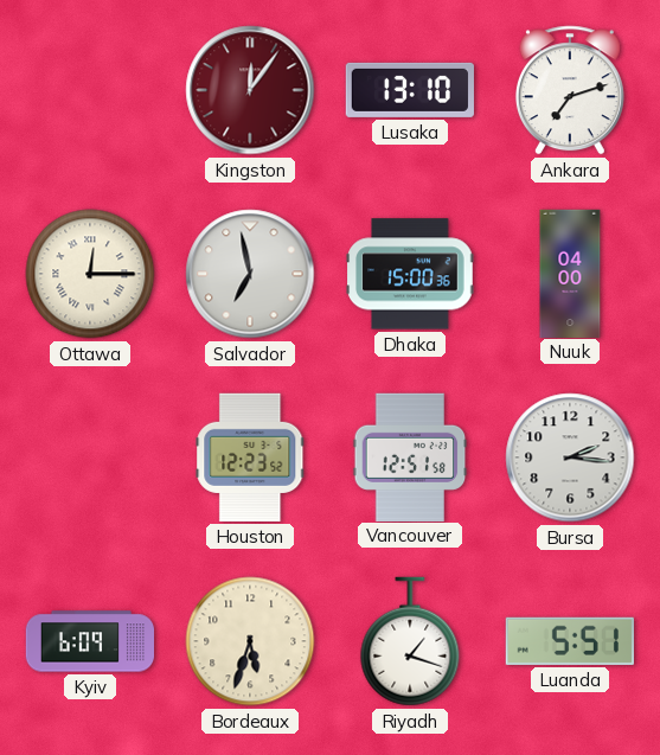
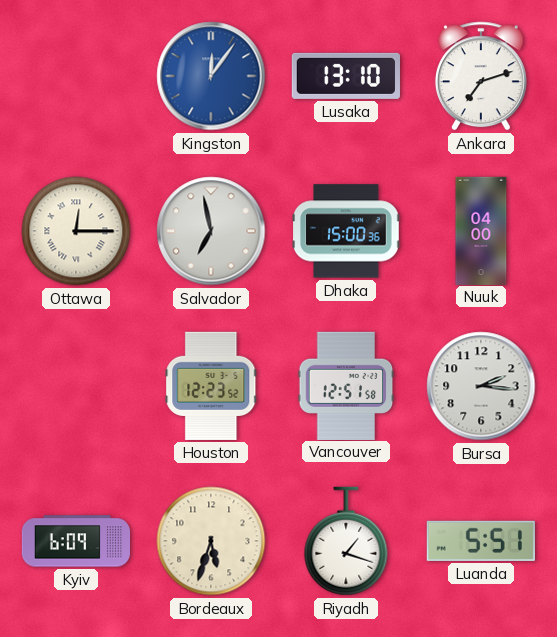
Kingston dial: burgundy -> blue
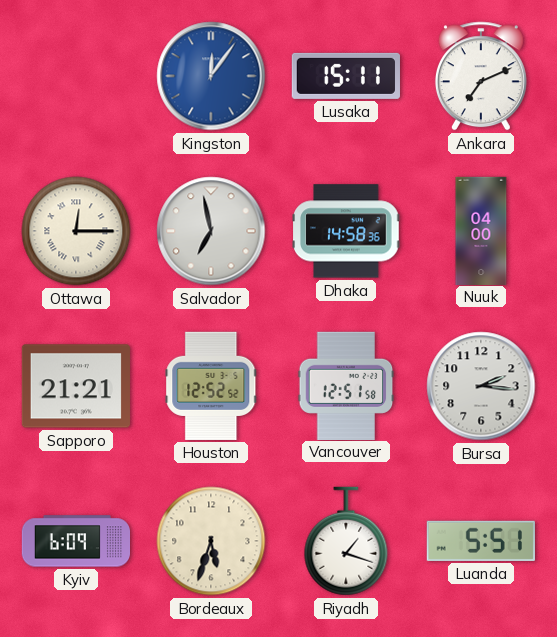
Lusaka: 13:10 -> 15:11
Ankara: 7:12 -> 7:11
Dhaka: 15:00 -> 14:58
Sapporo: none -> 21:21
Houston: 12:23 -> 12:52
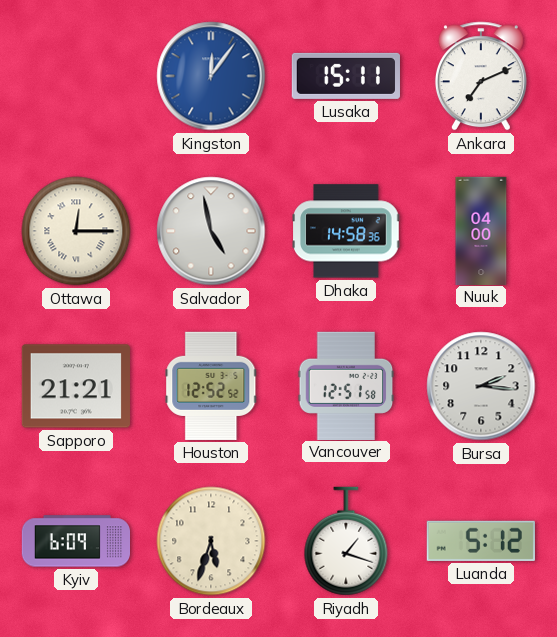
Salvador: 6:58 -> 4:58
Luanda: 5:51 -> 5:12
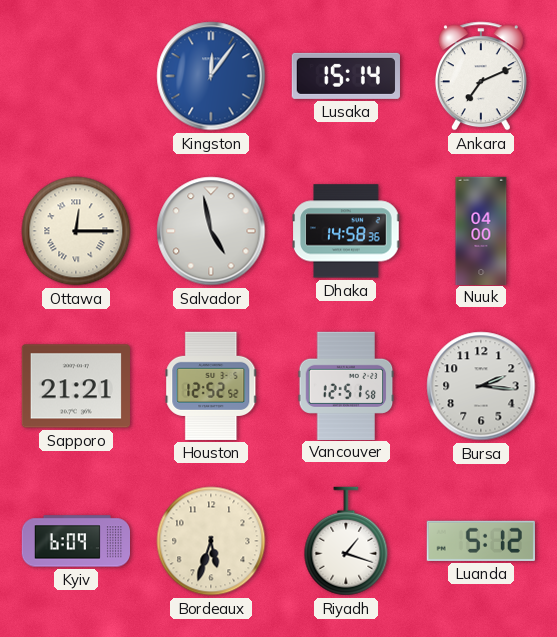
Lusaka: 15:11 -> 15:14
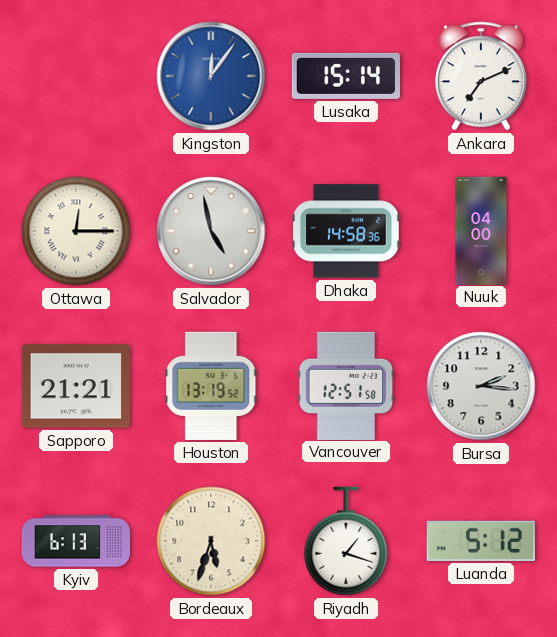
Houston: 12:52 -> 13:19
Kyiv: 6:09 -> 6:13
